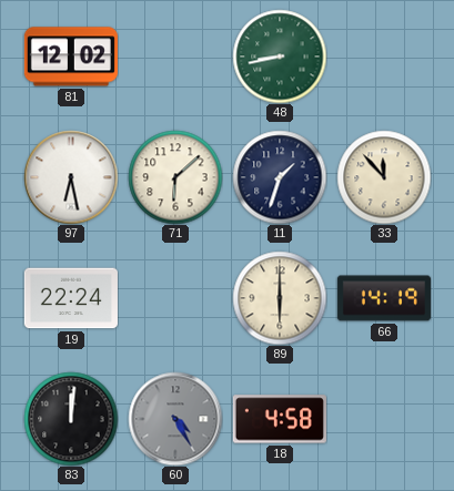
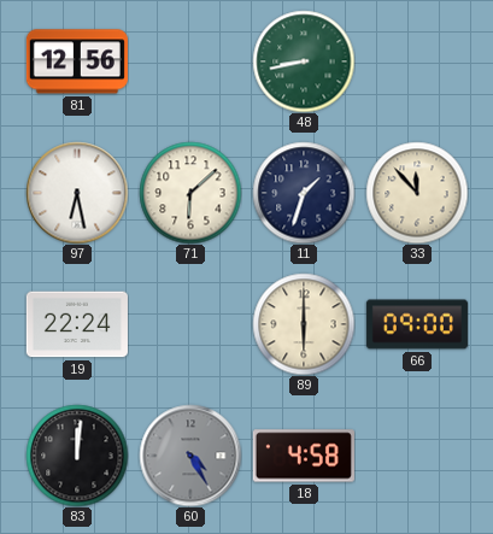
81: 12:02 -> 12:56
66: 14:19 -> 09:00
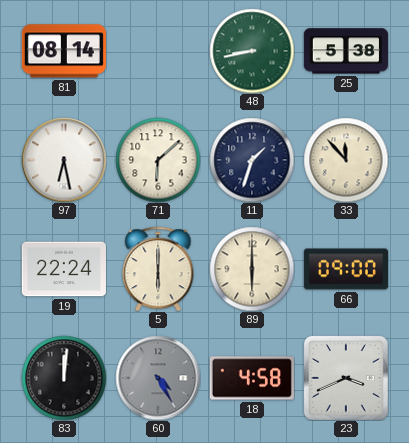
81: 12:56 -> 08:14
25: none -> 5:38
5: none -> 6:00
23: none -> 3:41
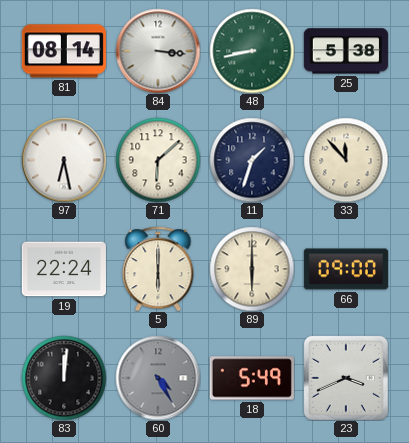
84: none -> 3:16
18: 4:58 -> 5:49
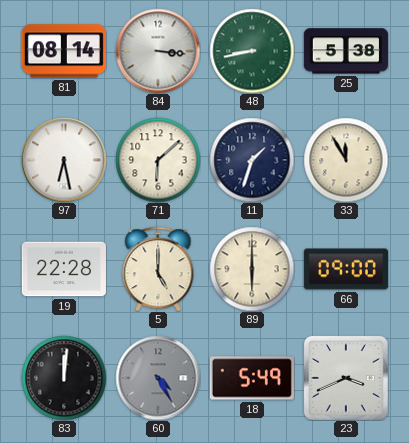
33: 11:53 -> 11:55
19: 22:24 -> 22:28
5: 6:00 -> 5:00
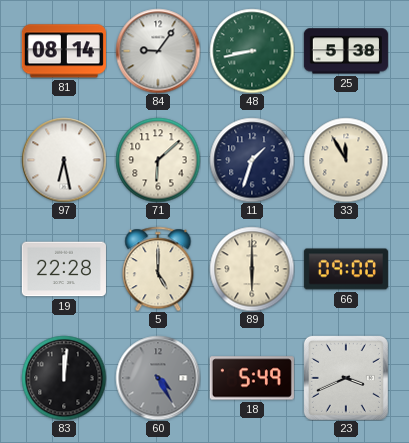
84: 3:16 -> 9:06
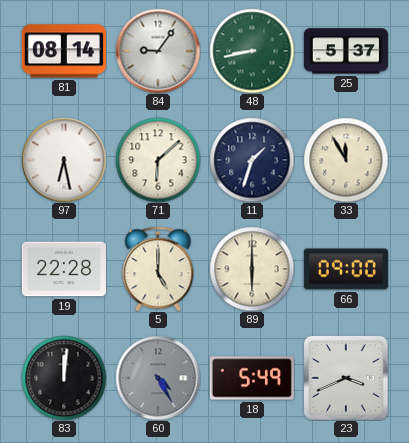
25: 5:38 -> 5:37
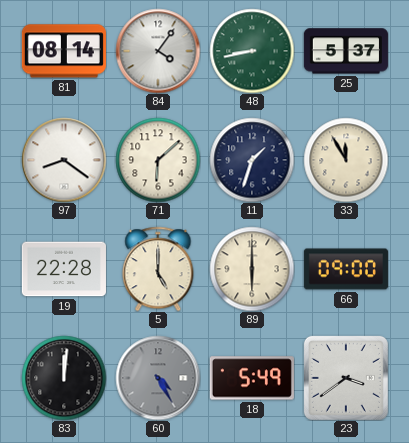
84: 9:06 -> 4:06
97: 6:28 -> 8:21
23: 3:41 -> 3:39
